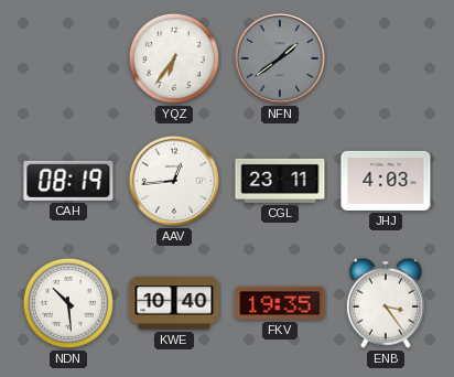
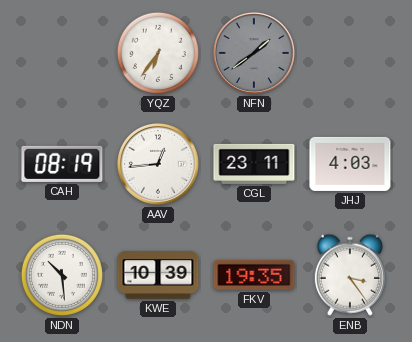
KWE: 10:40 -> 10:39
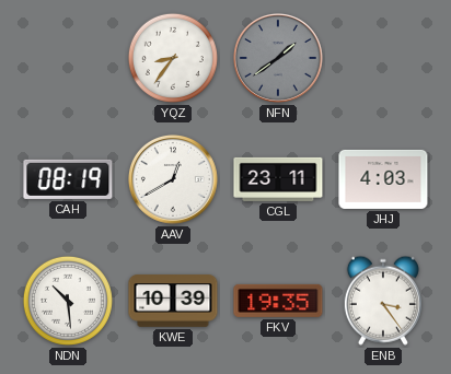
YQZ: 6:36 -> 8:36
AAV: 12:44 -> 12:40
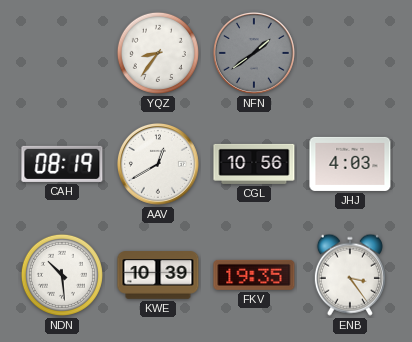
CGL: 23:11 -> 10:56
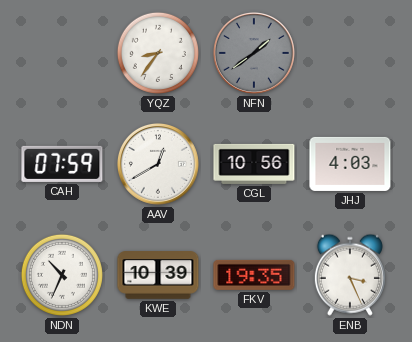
CAH: 08:19 -> 07:59
NDN: 10:29 -> 10:34
ENB: 3:24 -> 3:26
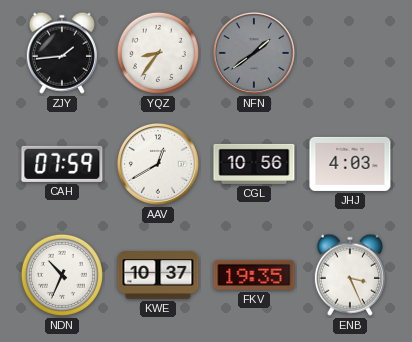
ZJY: none -> 1:44
KWE: 10:39 -> 10:37
